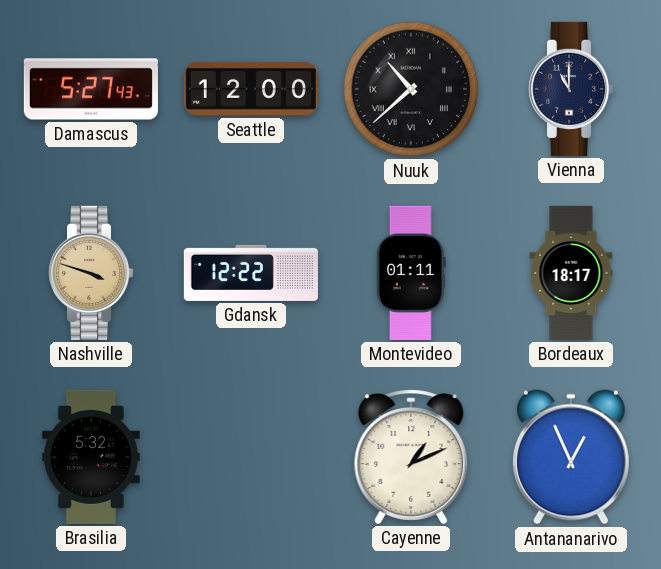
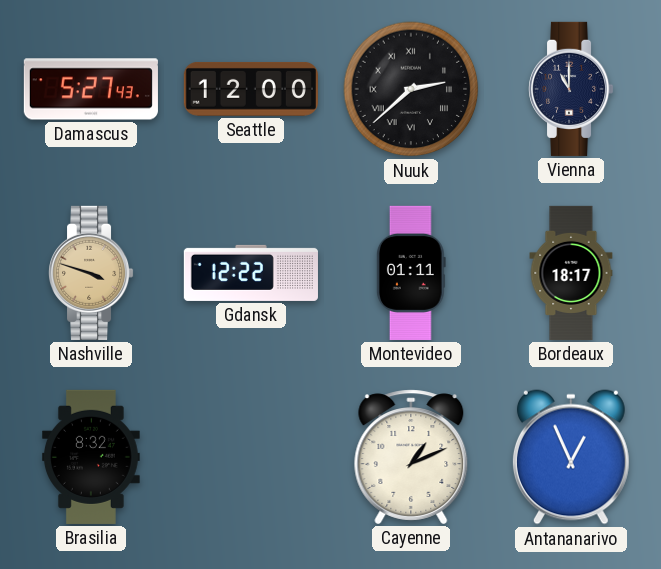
Nuuk: 10:38 -> 2:38
Brasilia: 5:32 -> 8:32
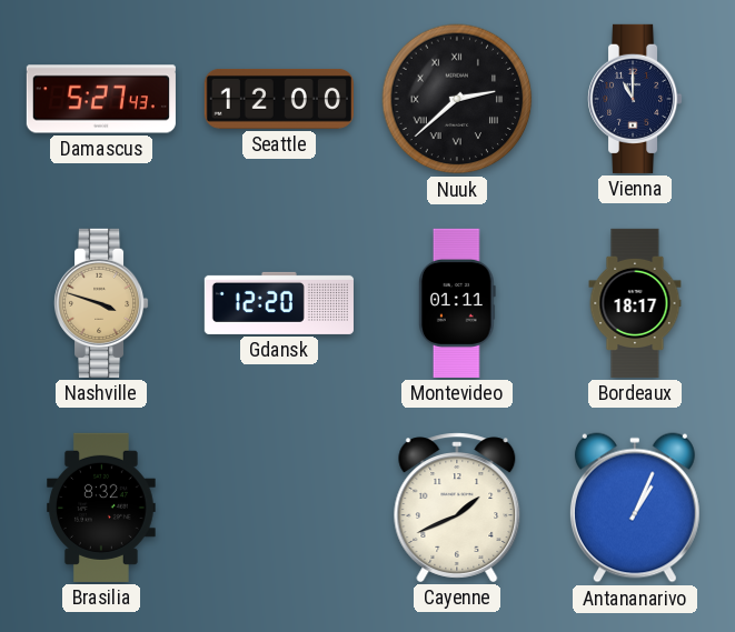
Gdansk: 12:22 -> 12:20
Cayenne: 1:11 -> 1:41
Antananarivo: 12:56 -> 1:04
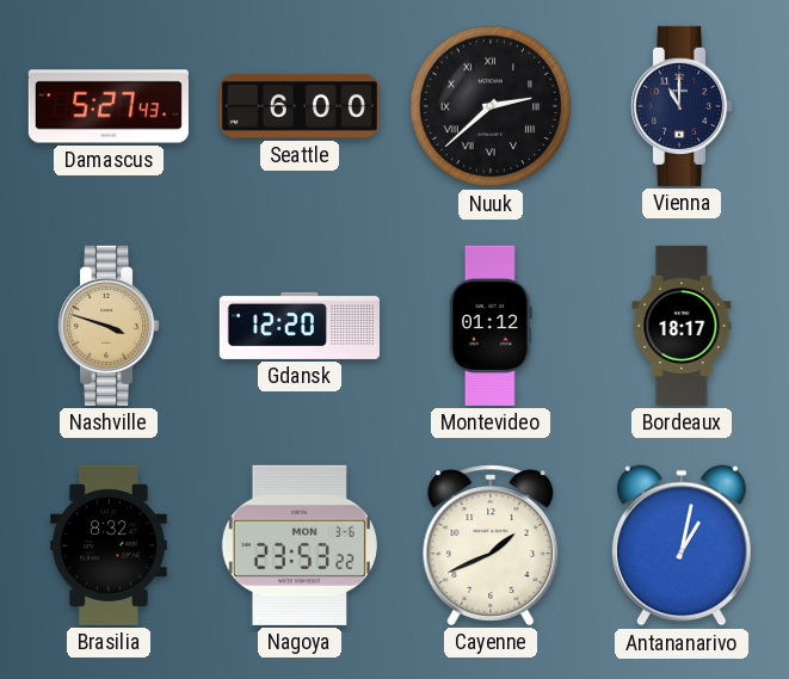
Seattle: 12:00 -> 6:00
Montevideo: 01:11 -> 01:12
Nagoya: none -> 23:53
Antananarivo: 1:04 -> 1:02
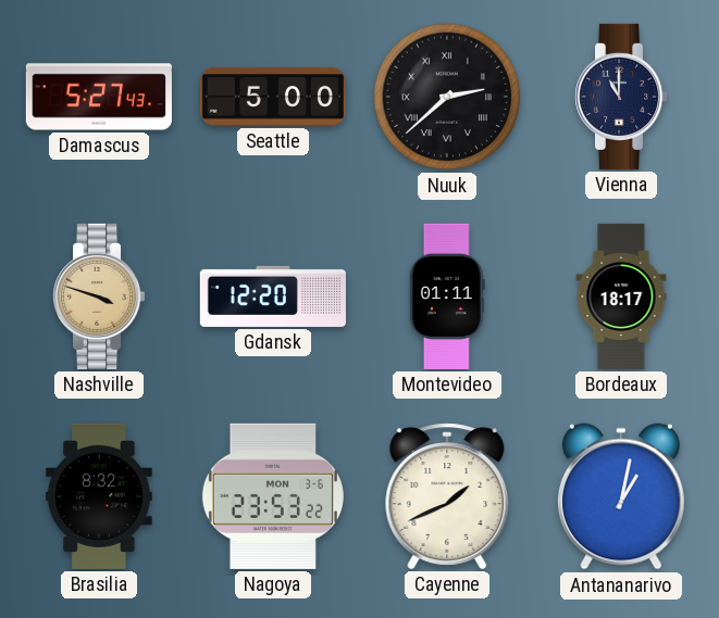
Seattle: 6:00 -> 5:00
Montevideo: 01:12 -> 01:11
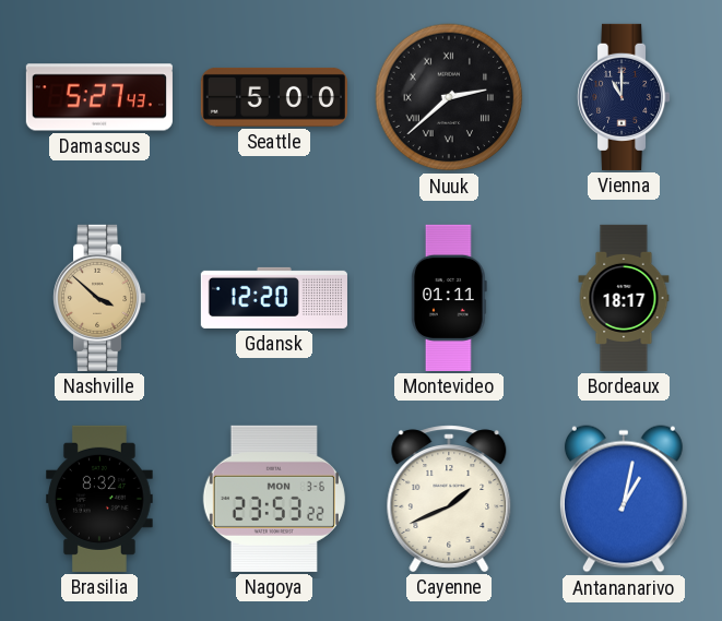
Nashville: 3:48 -> 3:52
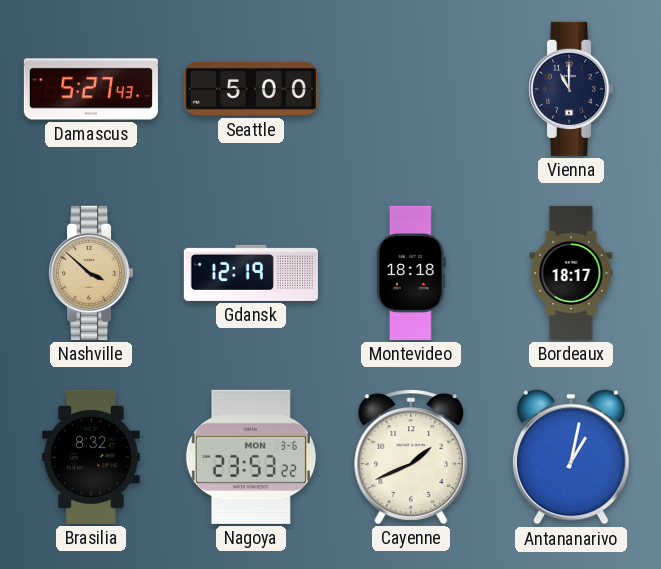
Nuuk: 2:38 -> none
Gdansk: 12:20 -> 12:19
Montevideo: 01:11 -> 18:18
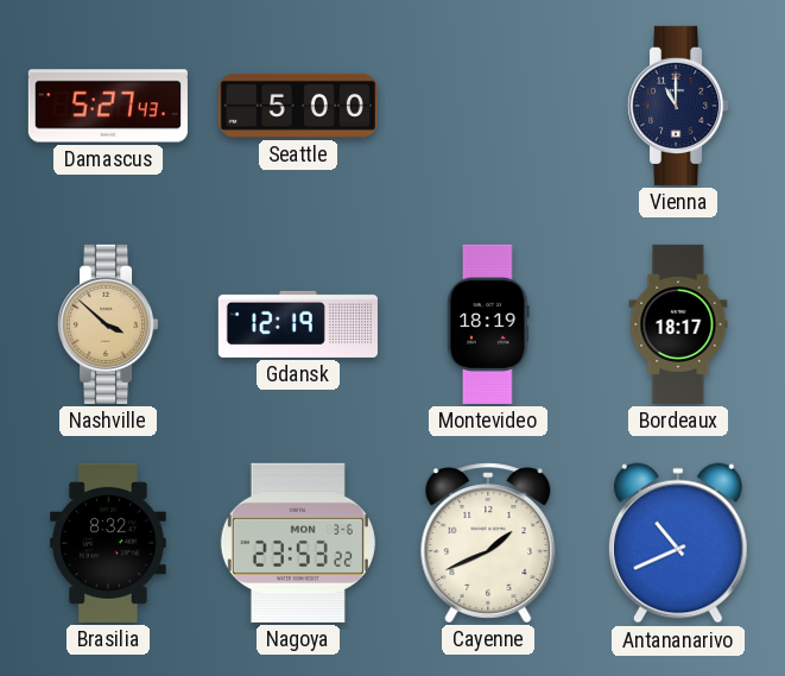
Montevideo: 18:18 -> 18:19
Antananarivo: 1:02 -> 10:41
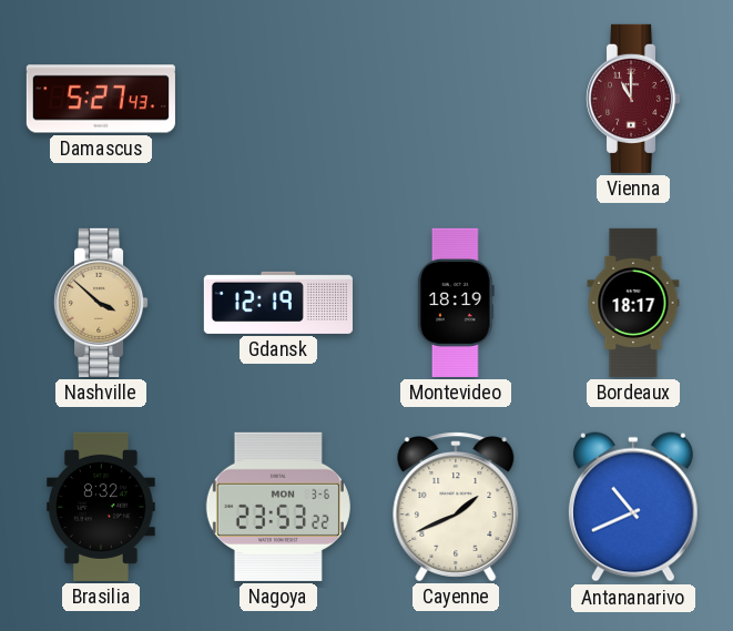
Seattle: 5:00 -> none
Vienna dial: navy -> burgundy
